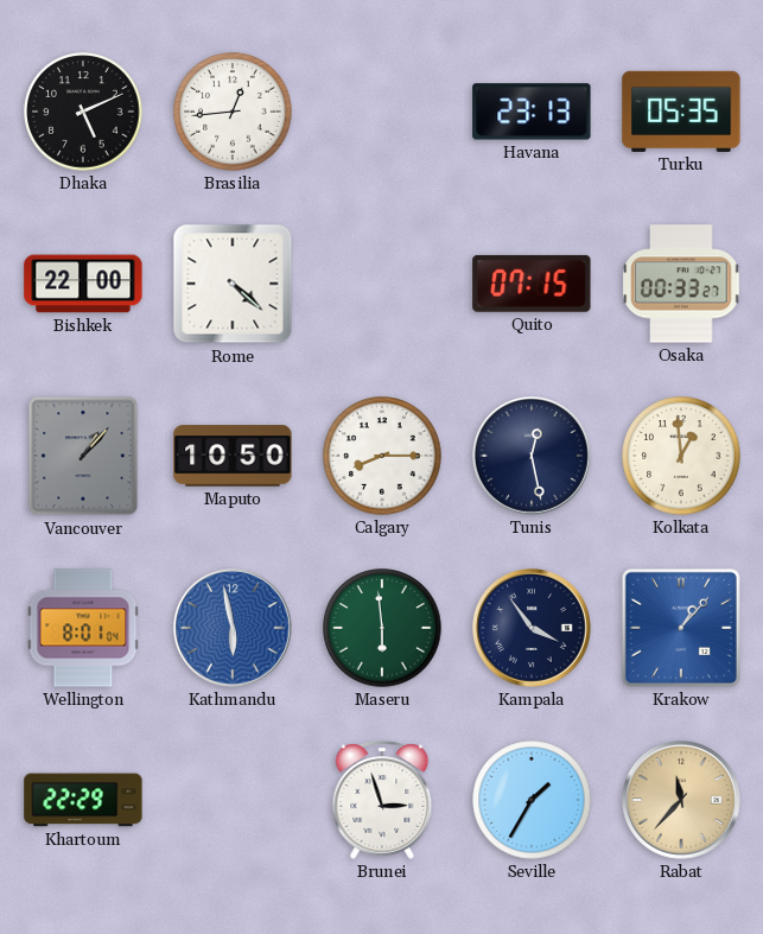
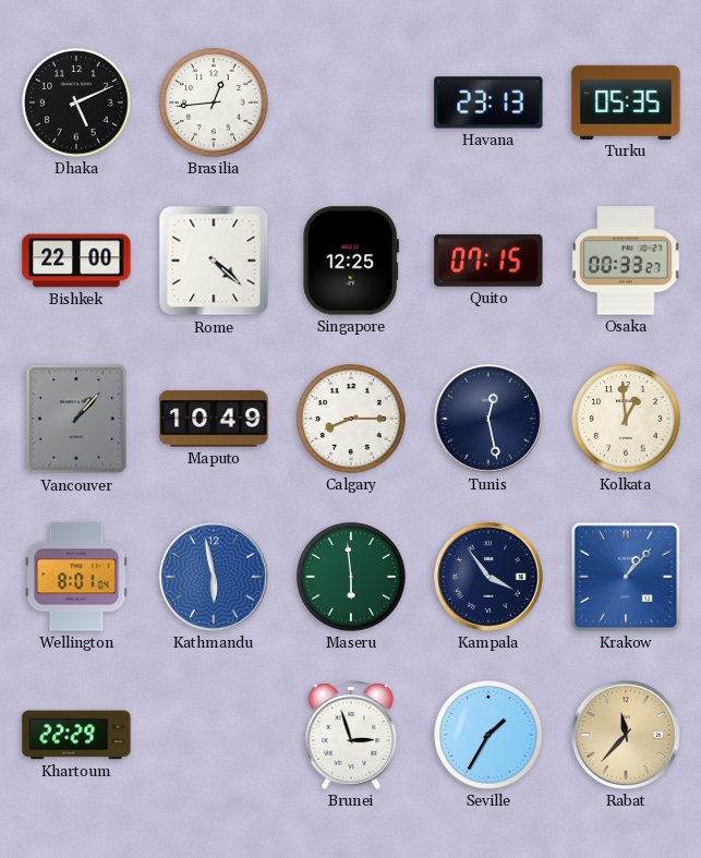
Singapore: none -> 12:25
Maputo: 10:50 -> 10:49
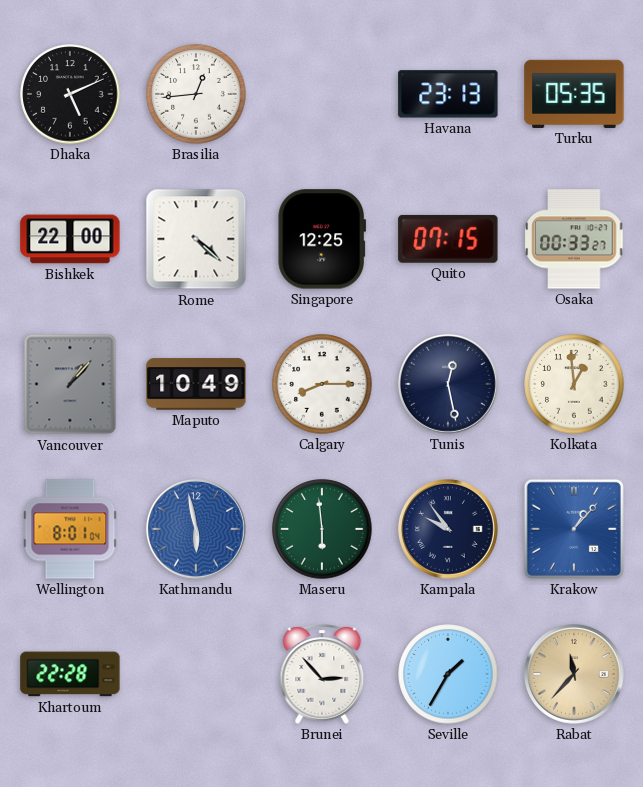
Kampala: 3:54 -> 9:54
Khartoum: 22:29 -> 22:28
Brunei: 2:57 -> 2:53
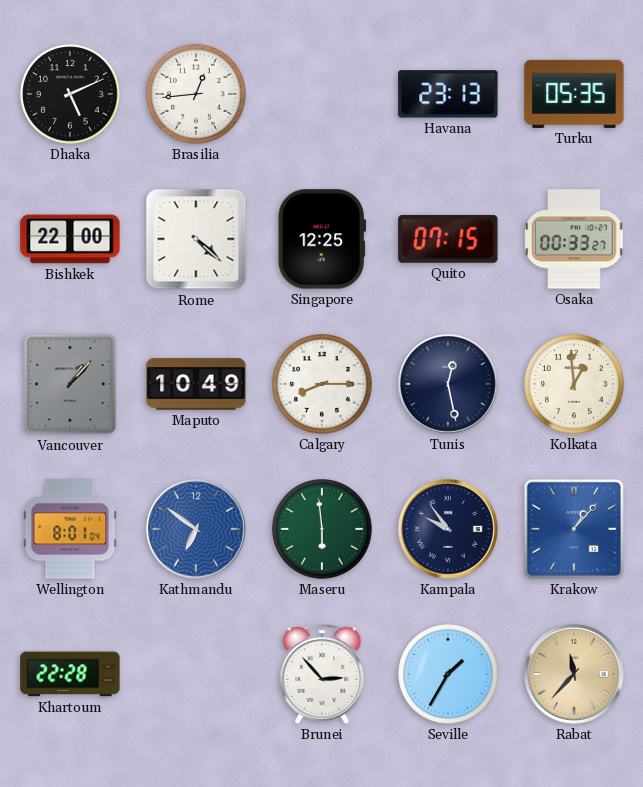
Kathmandu: 5:58 -> 6:51
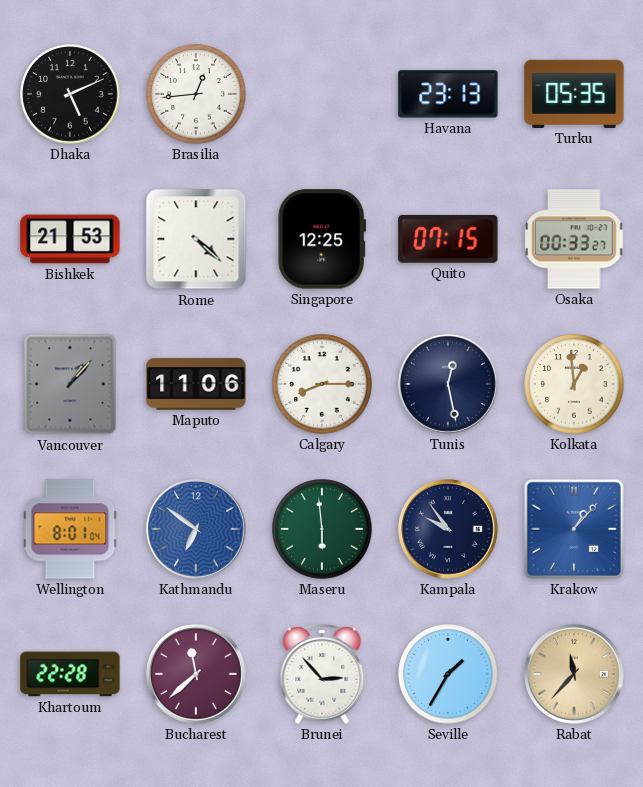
Bishkek: 22:00 -> 21:53
Maputo: 10:49 -> 11:06
Bucharest: none -> 11:38
